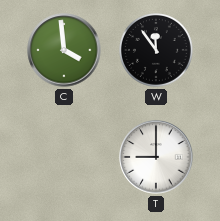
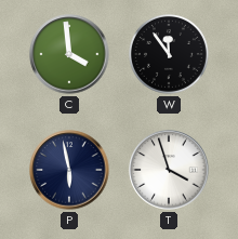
P: none -> 5:58
T: 9:00 -> 3:57
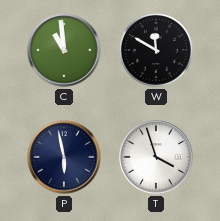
C: 3:59 -> 10:59
W: 11:54 -> 11:50
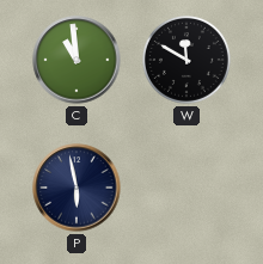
T: 3:57 -> none
